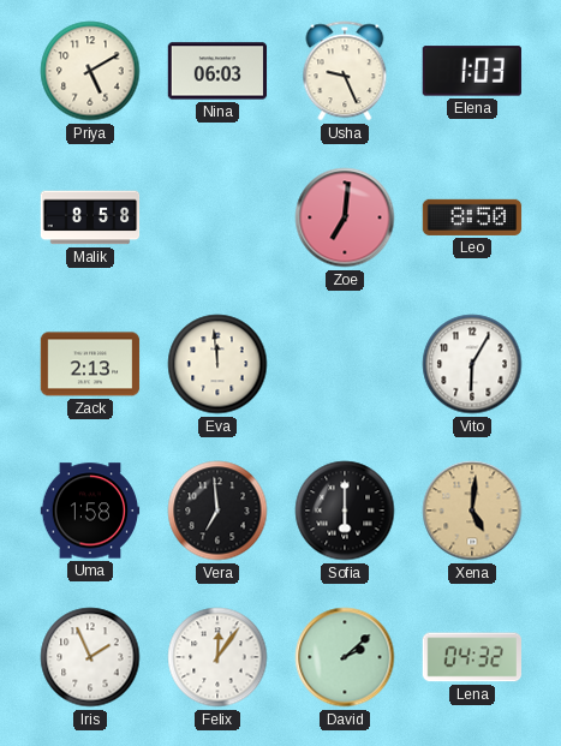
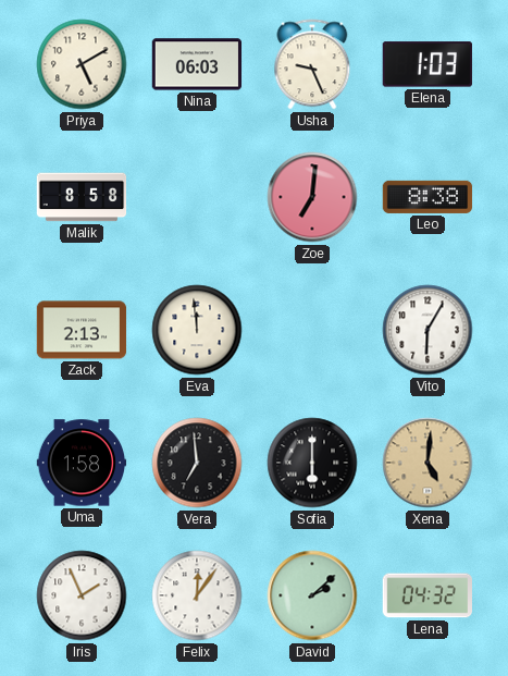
Leo: 8:50 -> 8:38
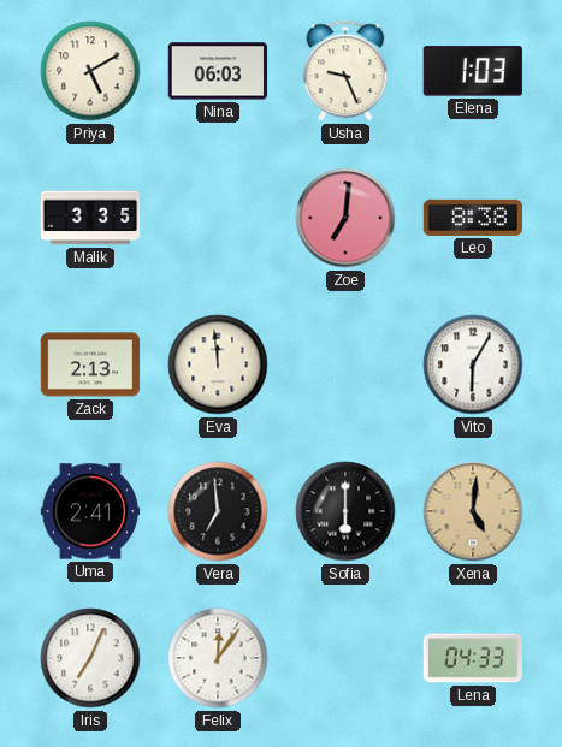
Malik: 8:58 -> 3:35
Uma: 1:58 -> 2:41
Iris: 1:56 -> 7:04
David: 2:08 -> none
Lena: 04:32 -> 04:33
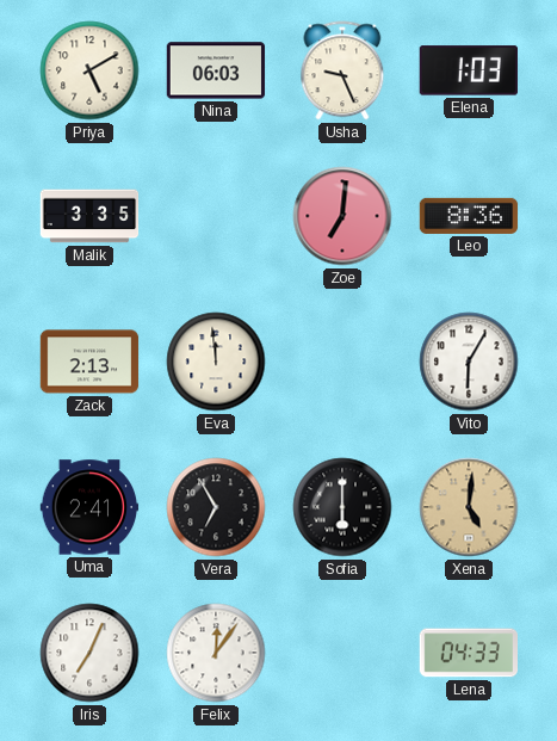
Leo: 8:38 -> 8:36
Vera: 6:59 -> 6:55
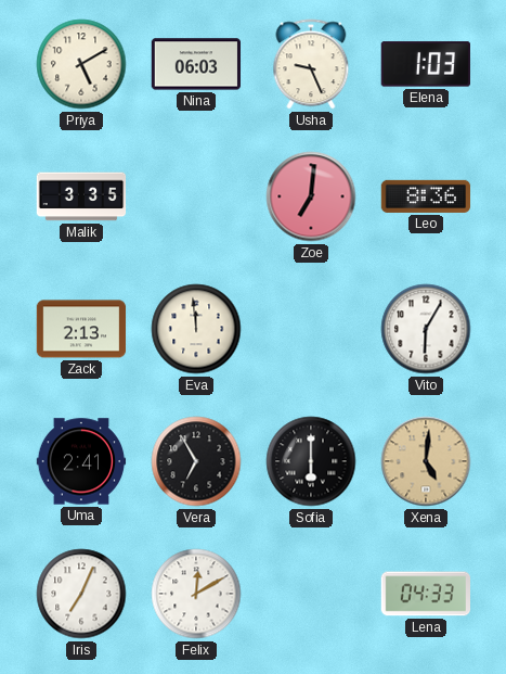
Felix: 12:06 -> 12:10
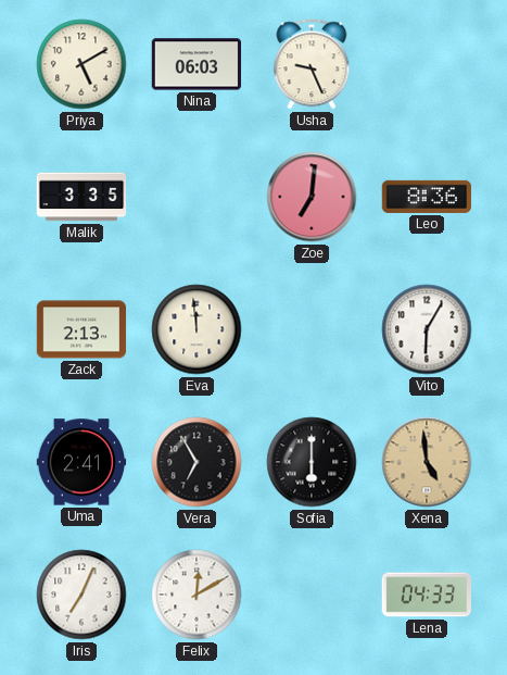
Elena: 1:03 -> none
Xena: 5:01 -> 4:59
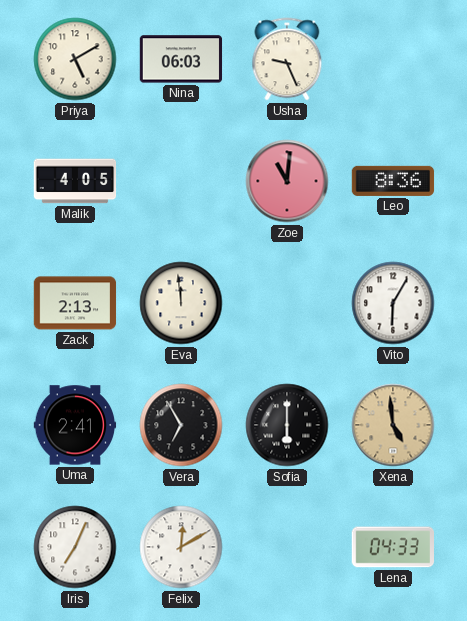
Malik: 3:35 -> 4:05
Zoe: 7:01 -> 11:01
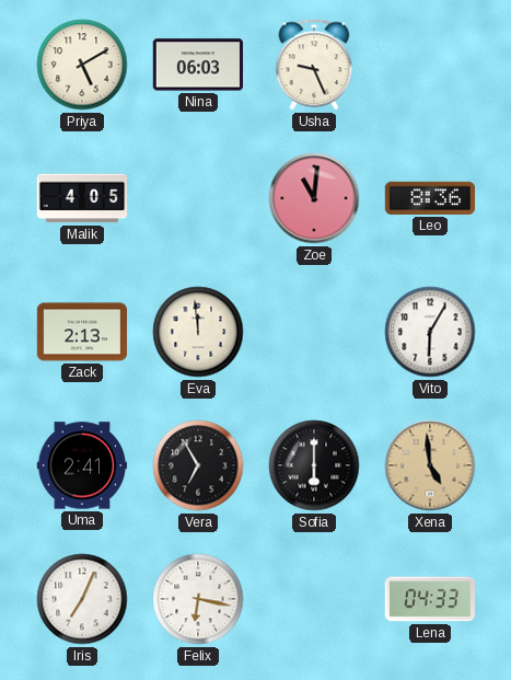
Felix: 12:10 -> 6:17
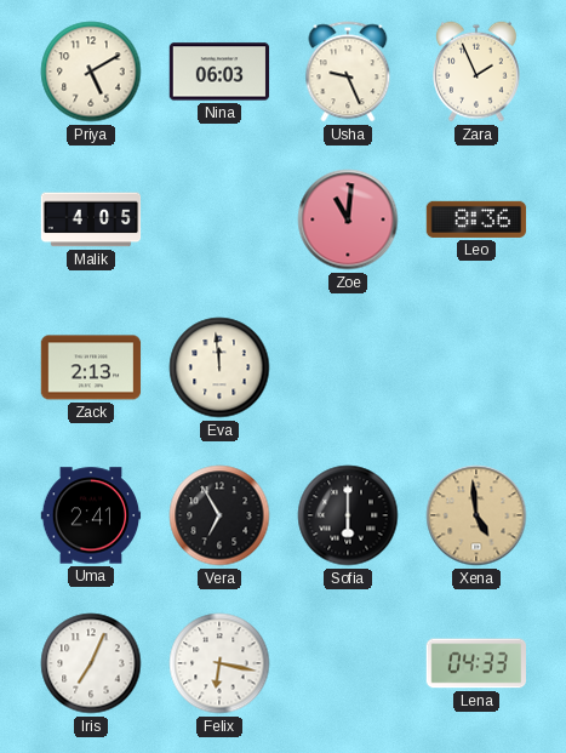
Zara: none -> 1:56
Vito: 6:05 -> none
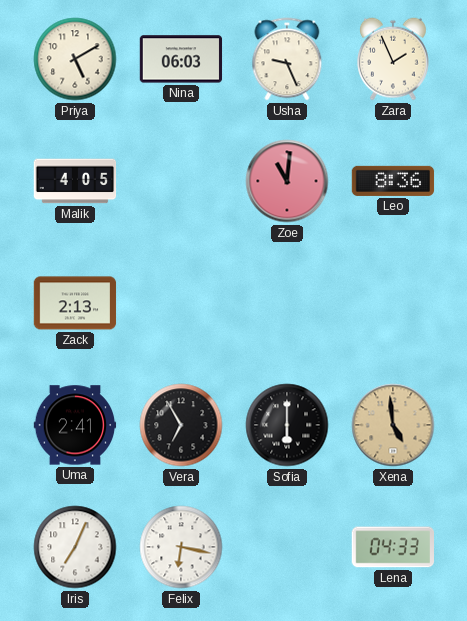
Eva: 11:59 -> none
